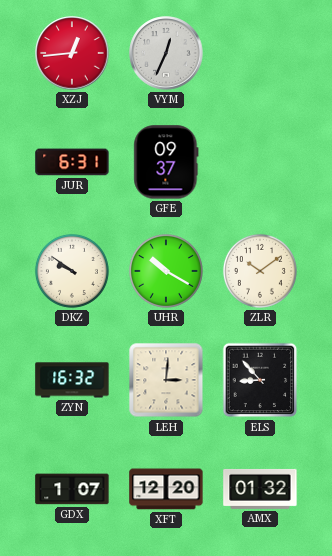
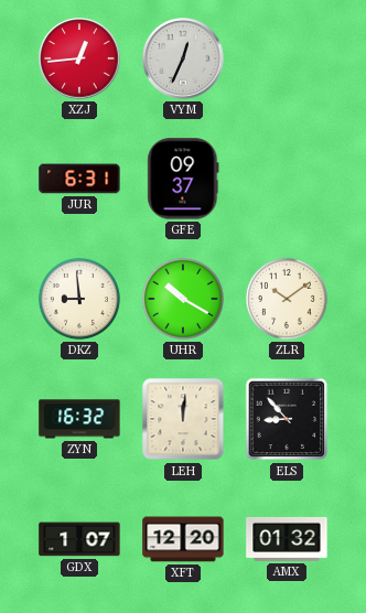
DKZ: 9:51 -> 8:59
LEH: 3:01 -> 12:01
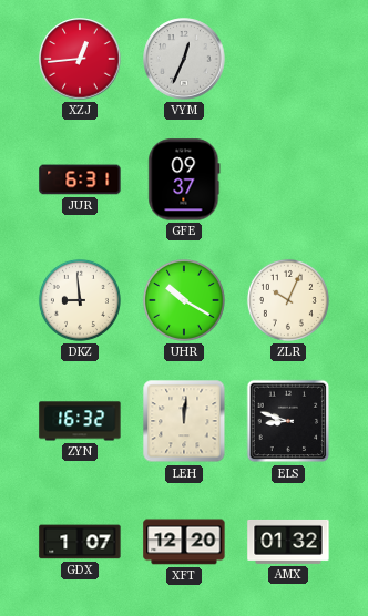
ZLR: 10:09 -> 10:04
ELS: 8:53 -> 8:48
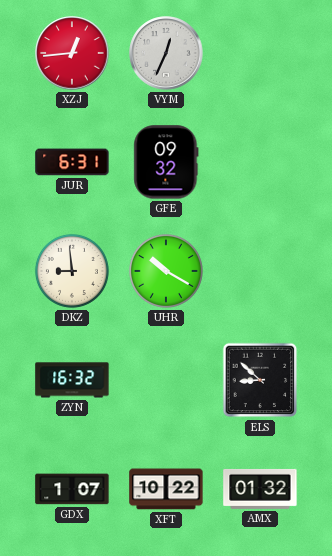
GFE: 09:37 -> 09:32
ZLR: 10:04 -> none
LEH: 12:01 -> none
ELS: 8:48 -> 8:52
XFT: 12:20 -> 10:22
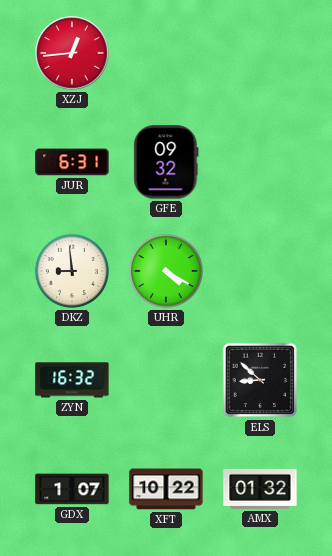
VYM: 12:34 -> none
UHR: 10:20 -> 4:20
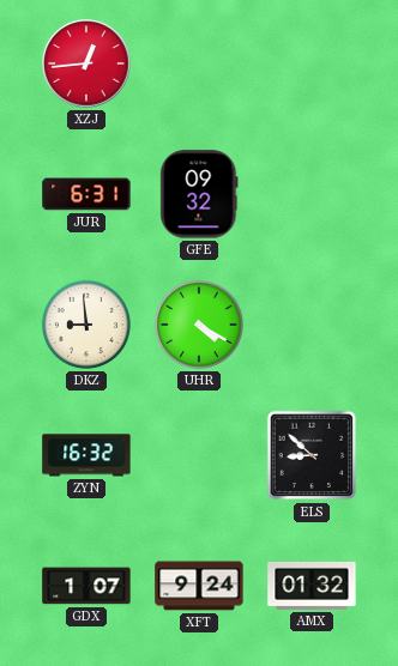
XFT: 10:22 -> 9:24
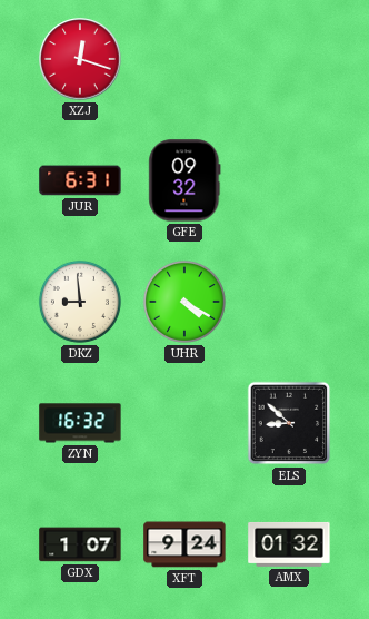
XZJ: 12:44 -> 12:18
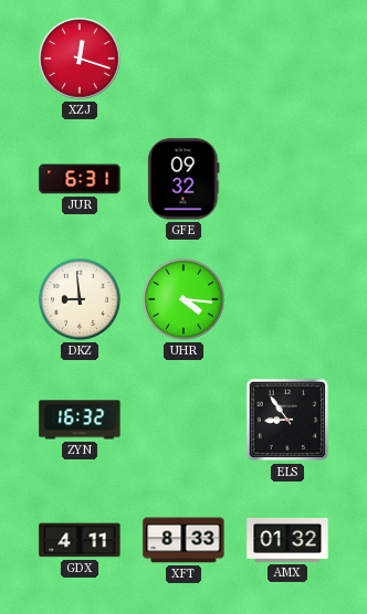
UHR: 4:20 -> 4:16
ELS: 8:52 -> 8:54
GDX: 1:07 -> 4:11
XFT: 9:24 -> 8:33
